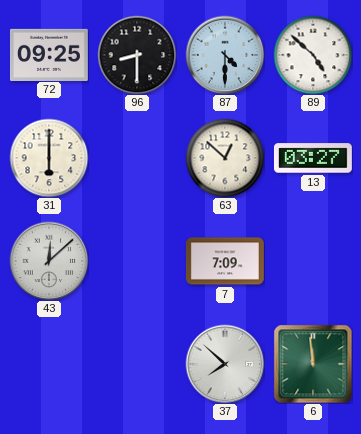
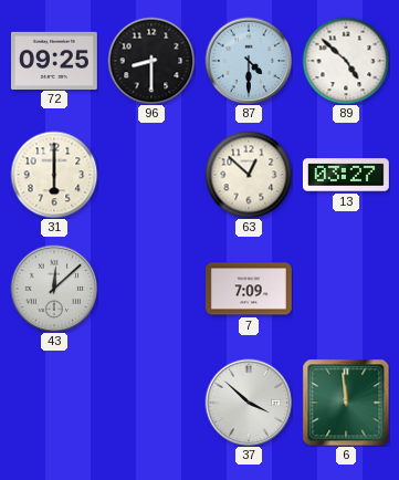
37: 7:52 -> 3:52
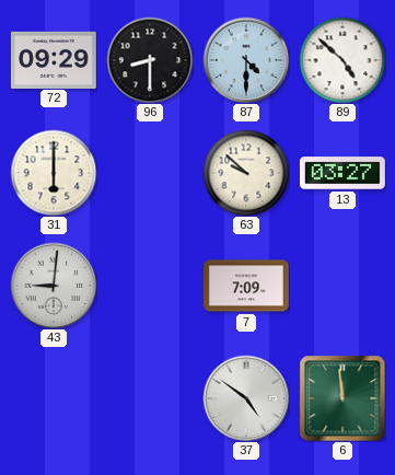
72: 09:25 -> 09:29
63: 12:52 -> 9:52
43: 12:08 -> 9:01
37: 3:52 -> 4:51
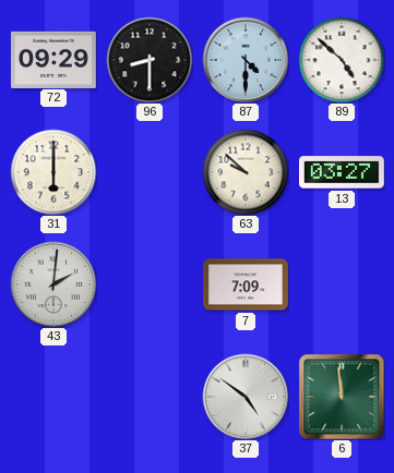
43: 9:01 -> 2:01
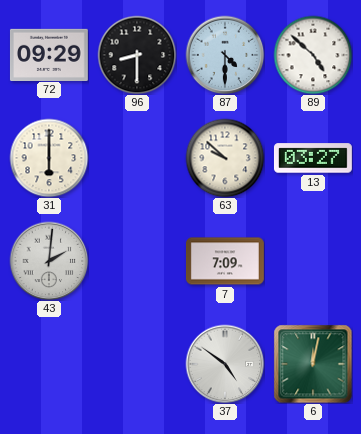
6: 11:59 -> 12:02
